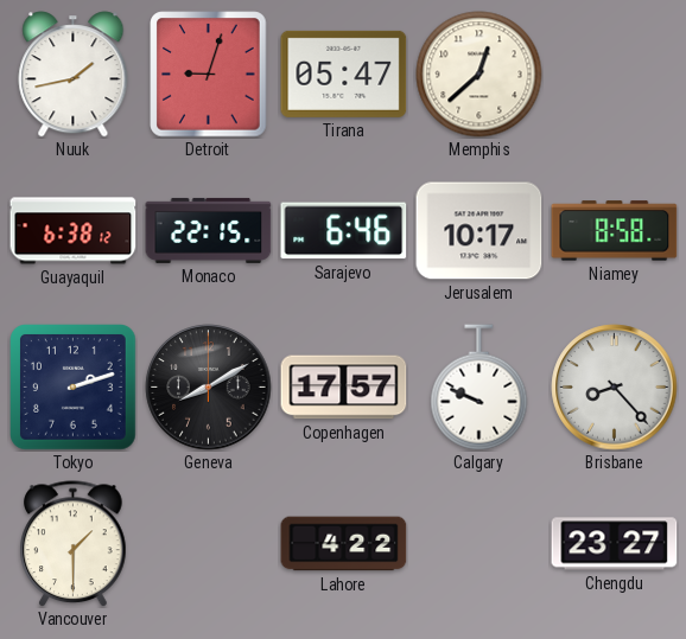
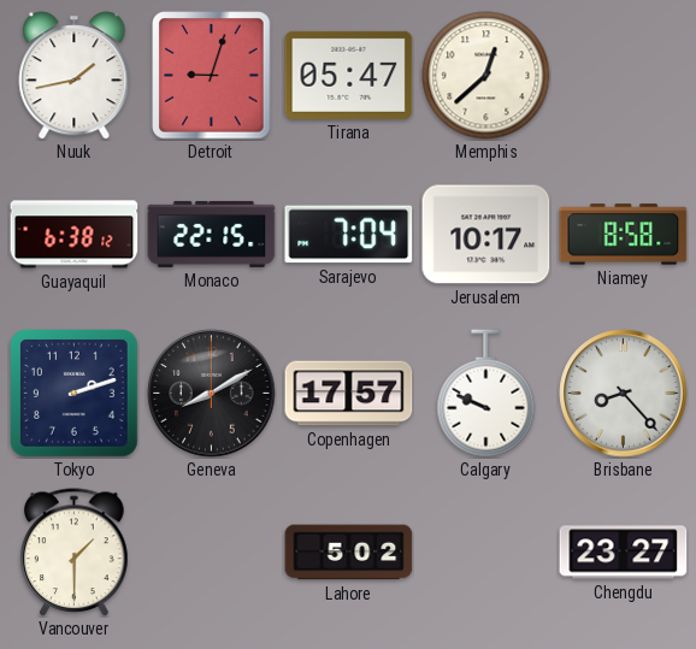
Sarajevo: 6:46 -> 7:04
Lahore: 4:22 -> 5:02
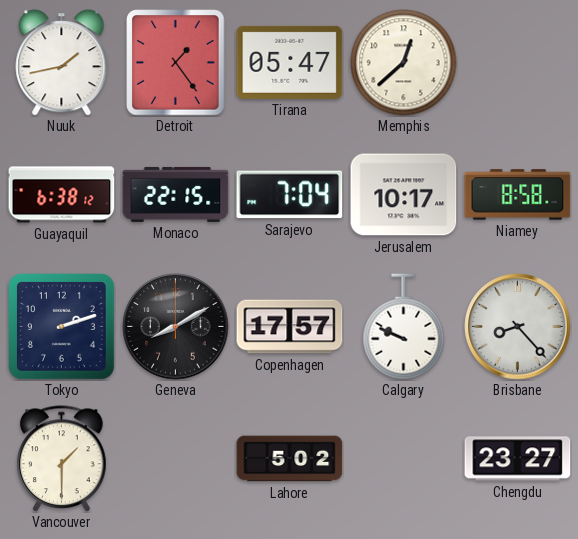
Detroit: 9:03 -> 1:24
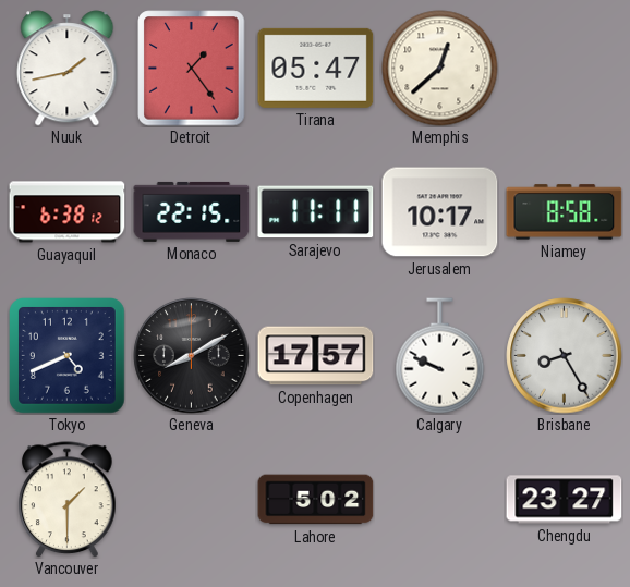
Sarajevo: 7:04 -> 11:11
Tokyo: 2:12 -> 4:41
Brisbane: 8:23 -> 8:25
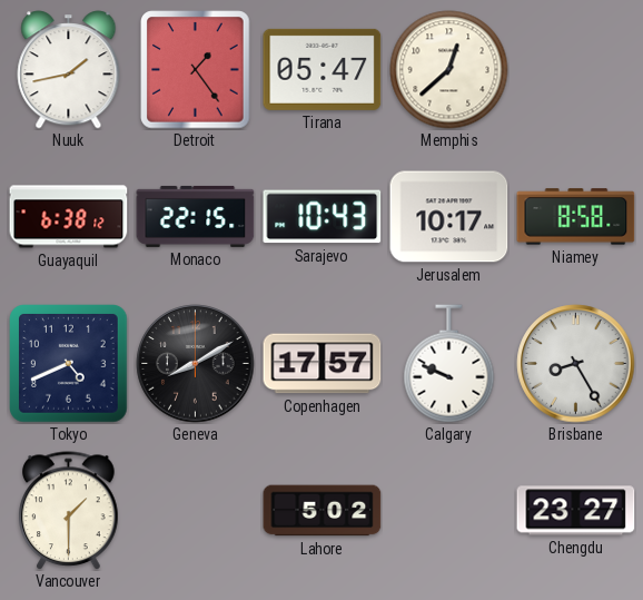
Sarajevo: 11:11 -> 10:43
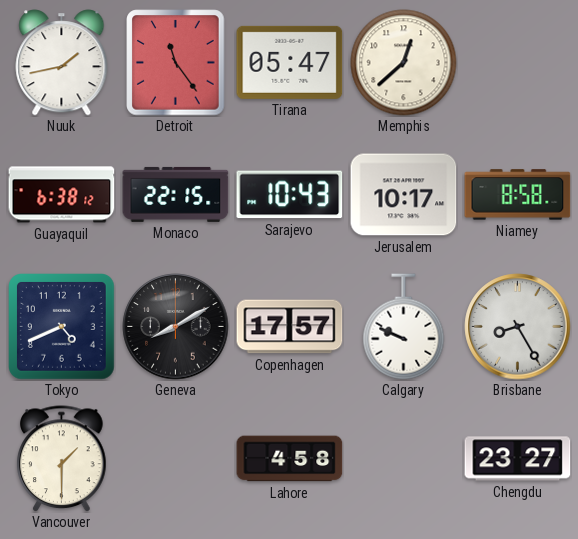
Detroit: 1:24 -> 11:24
Lahore: 5:02 -> 4:58
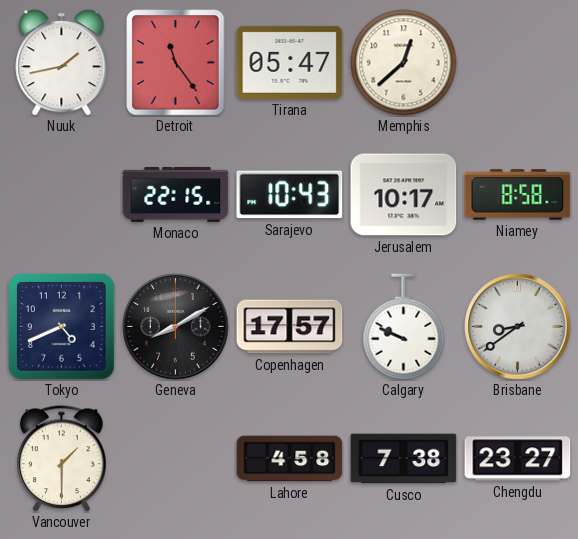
Guayaquil: 6:38 -> none
Brisbane: 8:25 -> 8:39
Cusco: none -> 7:38
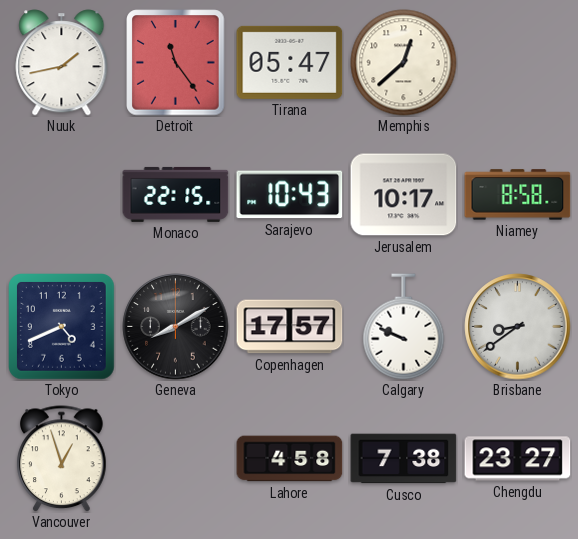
Vancouver: 1:30 -> 12:57
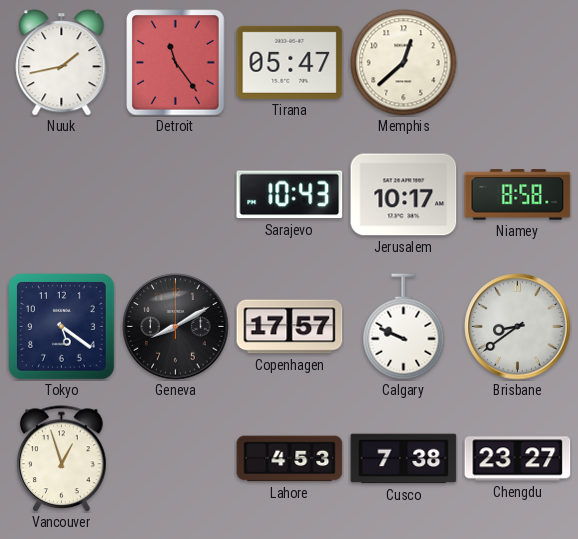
Monaco: 22:15 -> none
Tokyo: 4:41 -> 5:21
Lahore: 4:58 -> 4:53
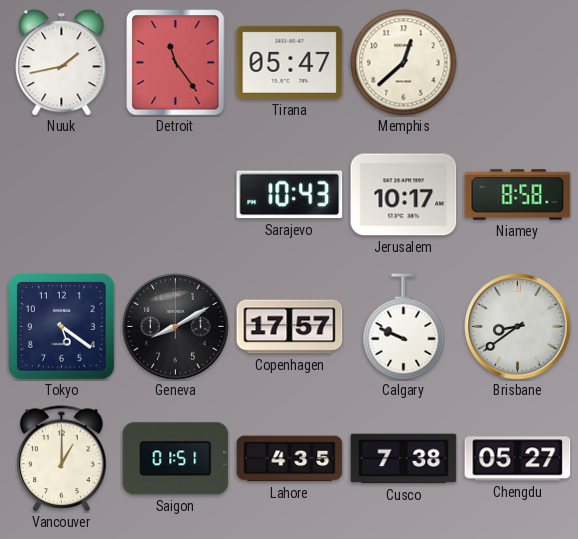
Vancouver: 12:57 -> 1:00
Saigon: none -> 01:51
Lahore: 4:53 -> 4:35
Chengdu: 23:27 -> 05:27
